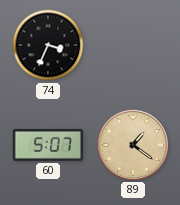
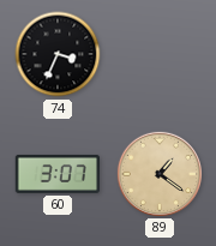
60: 5:07 -> 3:07
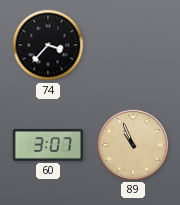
74: 3:34 -> 3:37
89: 1:21 -> 10:56
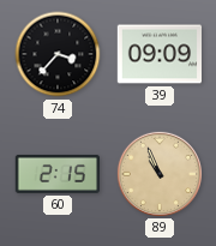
39: none -> 09:09
60: 3:07 -> 2:15
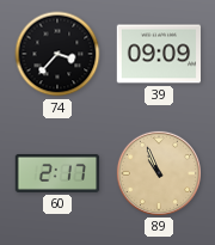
60: 2:15 -> 2:17
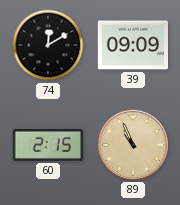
74: 3:37 -> 12:10
60: 2:17 -> 2:15
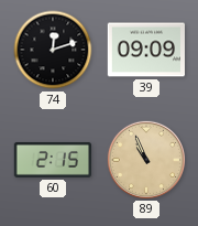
74: 12:10 -> 12:12
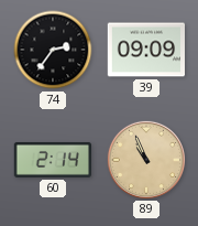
74: 12:12 -> 2:36
60: 2:15 -> 2:14
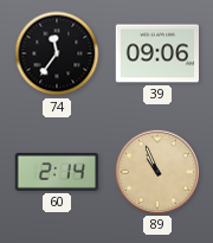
74: 2:36 -> 11:36
39: 09:09 -> 09:06
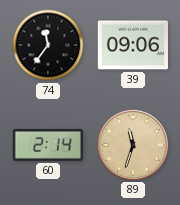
89: 10:56 -> 11:33
